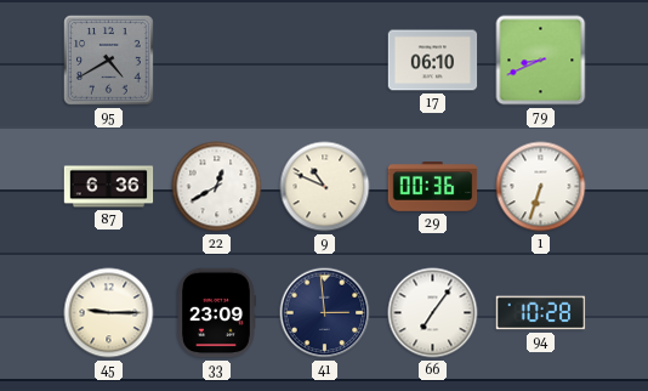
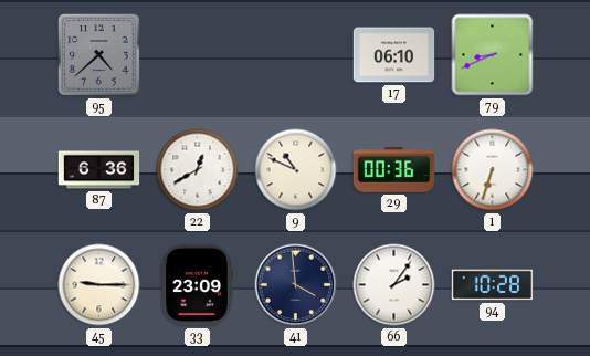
95: 4:40 -> 4:38
41: 2:59 -> 3:59
66: 7:06 -> 2:06
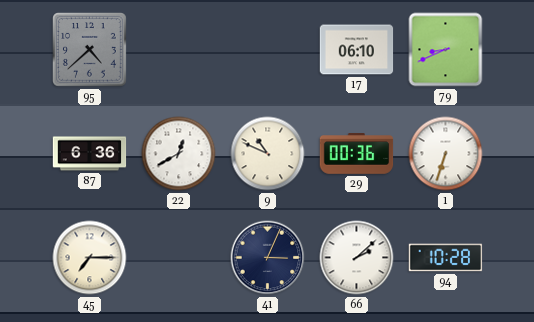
45: 9:15 -> 7:15
33: 23:09 -> none
41: 3:59 -> 3:04
66: 2:06 -> 2:08
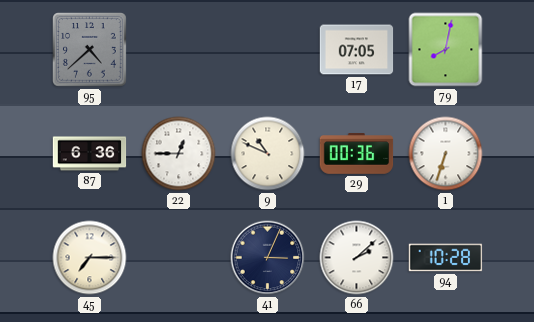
17: 06:10 -> 07:05
79: 8:41 -> 8:02
22: 12:40 -> 12:45
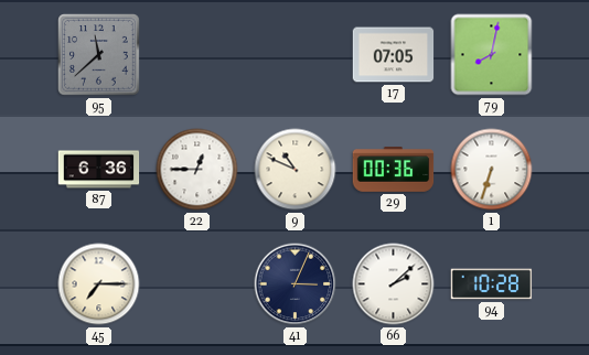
95: 4:38 -> 11:38
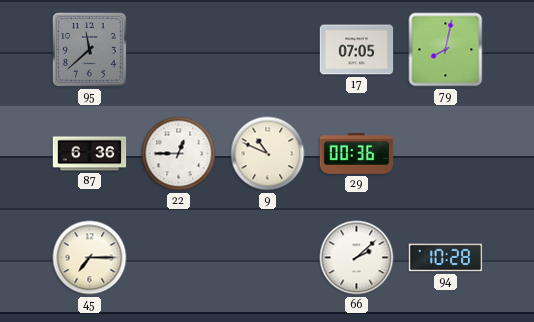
1: 6:33 -> none
41: 3:04 -> none
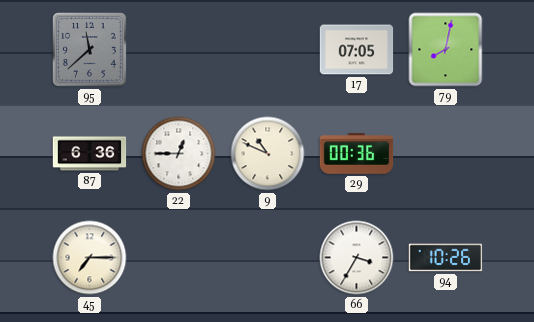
66: 2:08 -> 3:35
94: 10:28 -> 10:26
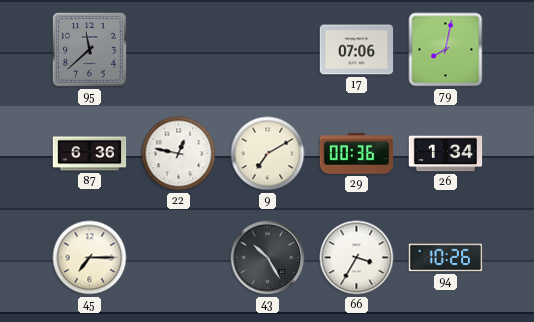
17: 07:05 -> 07:06
22: 12:45 -> 12:47
9: 10:49 -> 7:10
26: none -> 1:34
43: none -> 10:25
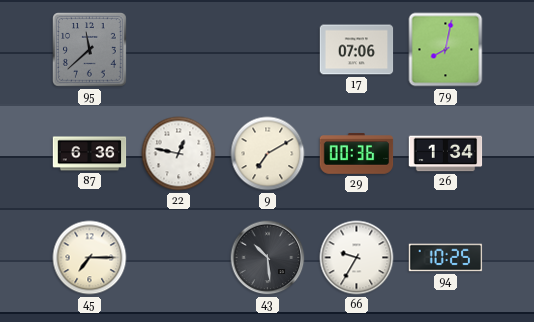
43: 10:25 -> 10:29
66: 3:35 -> 9:35
94: 10:26 -> 10:25
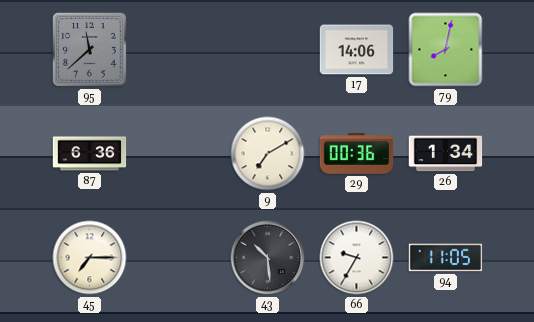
17: 07:06 -> 14:06
22: 12:47 -> none
94: 10:25 -> 11:05
